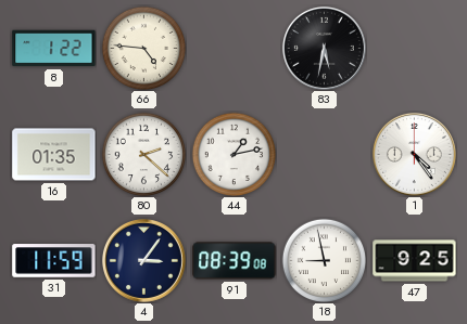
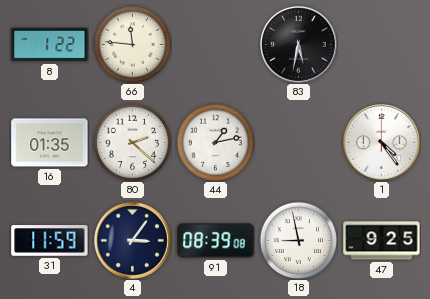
66: 4:46 -> 11:46
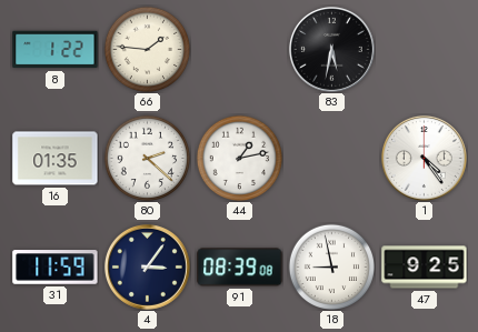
66: 11:46 -> 1:46
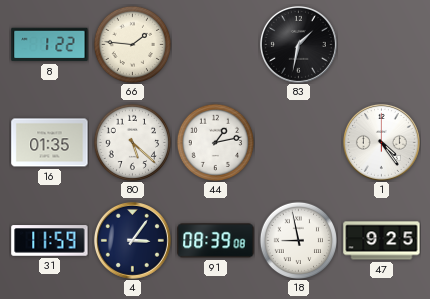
83: 5:32 -> 1:32
80: 2:22 -> 5:22
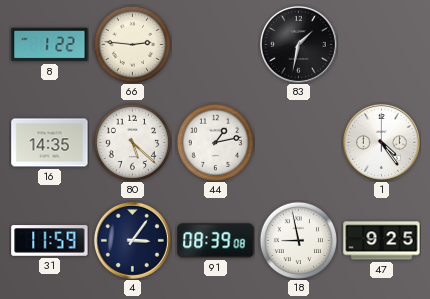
66: 1:46 -> 2:46
16: 01:35 -> 14:35
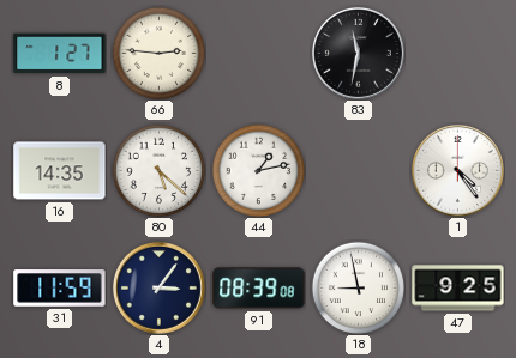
8: 1:22 -> 1:27
83: 1:32 -> 11:32
